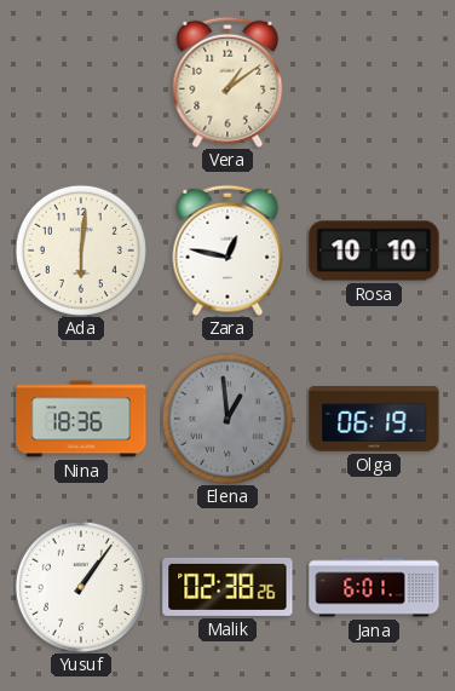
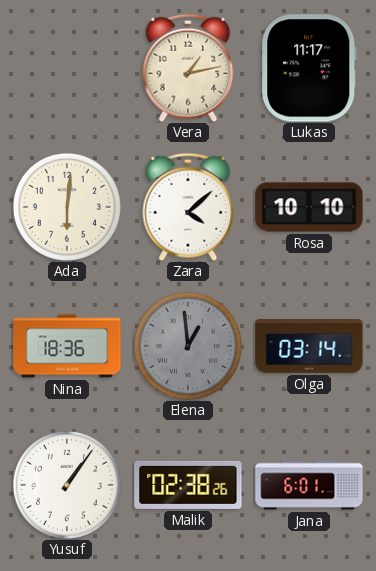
Vera: 1:09 -> 1:13
Lukas: none -> 11:17
Zara: 12:47 -> 4:08
Olga: 06:19 -> 03:14
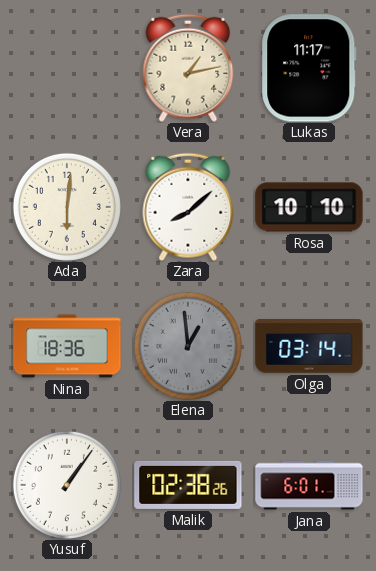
Zara: 4:08 -> 8:08
